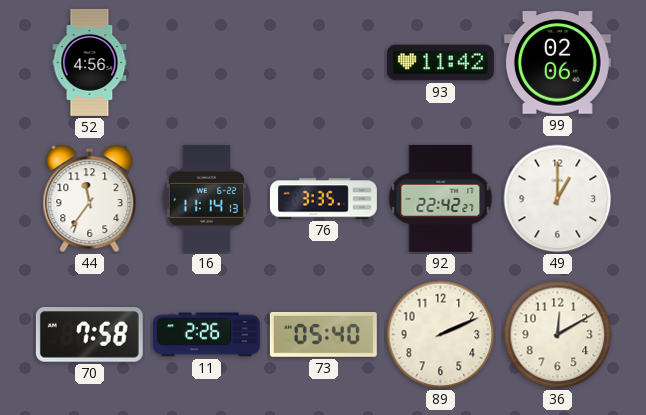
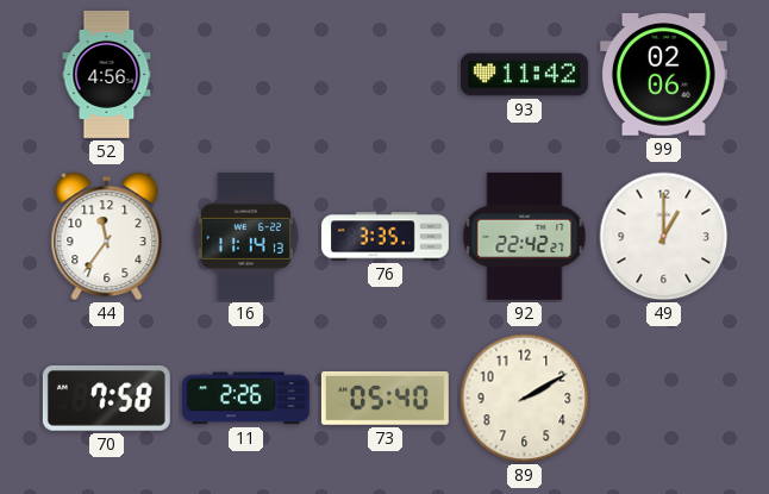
89: 2:11 -> 2:10
36: 12:10 -> none
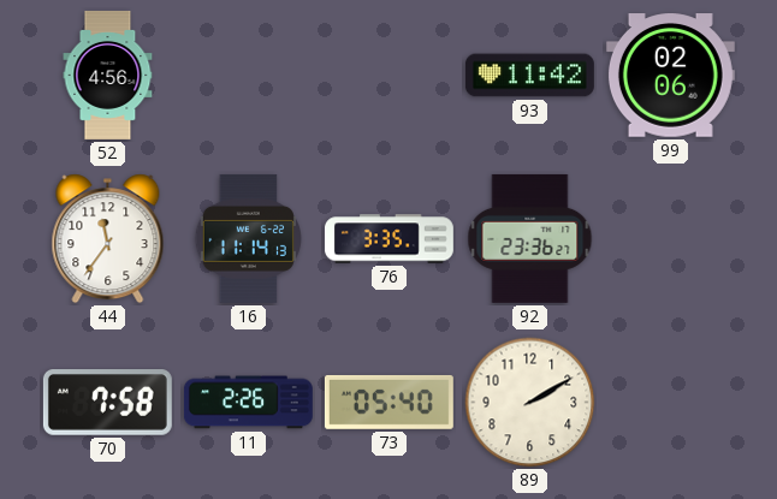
92: 22:42 -> 23:36
49: 1:00 -> none
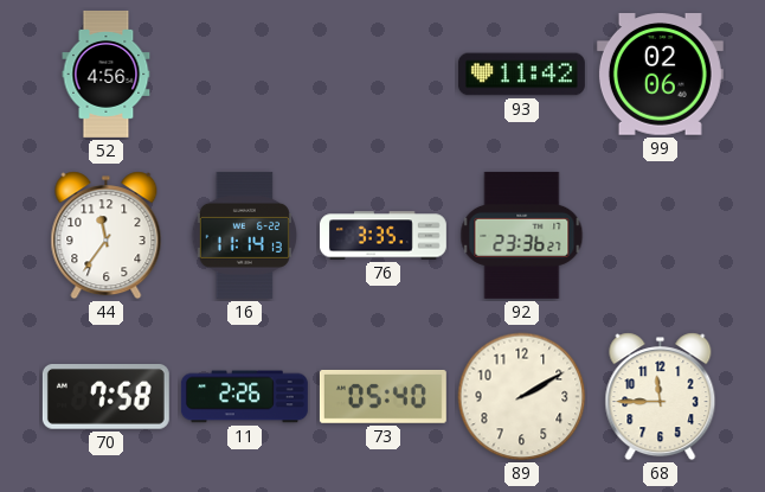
68: none -> 11:45
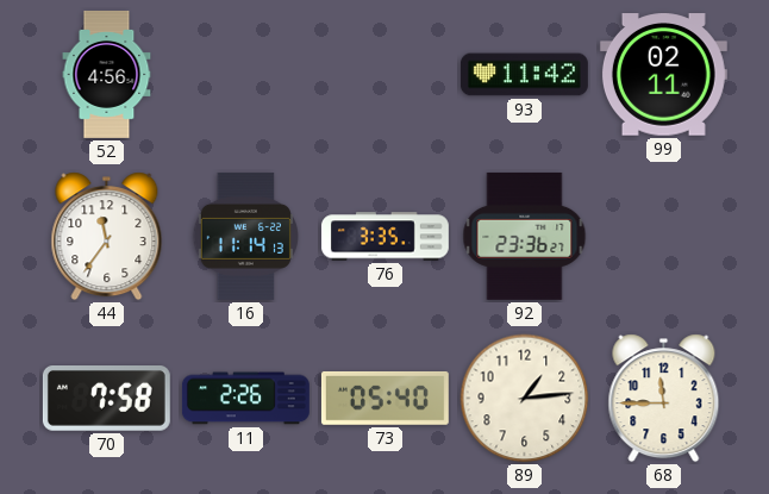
99: 02:06 -> 02:11
89: 2:10 -> 1:14
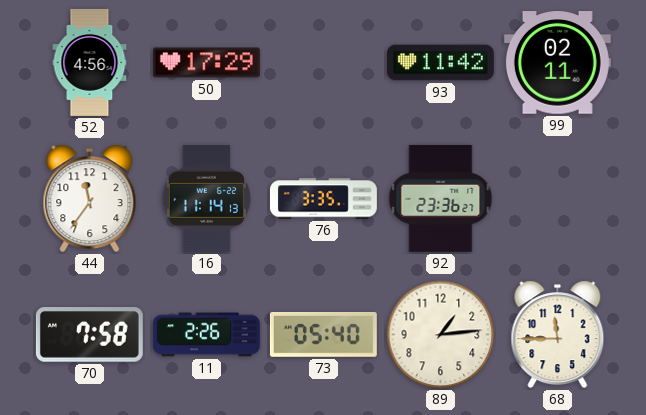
50: none -> 17:29
